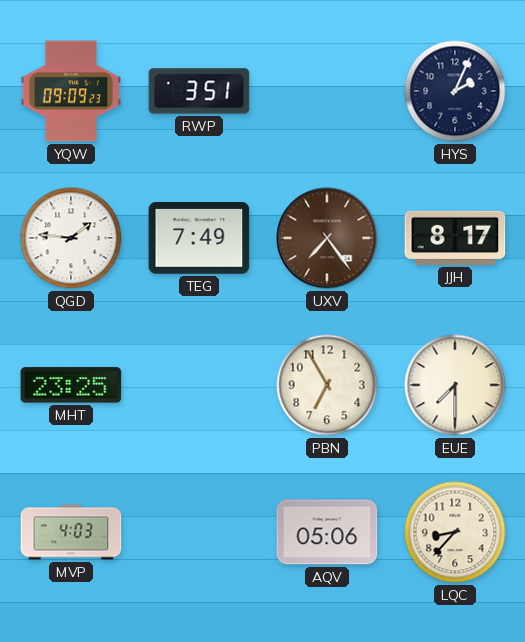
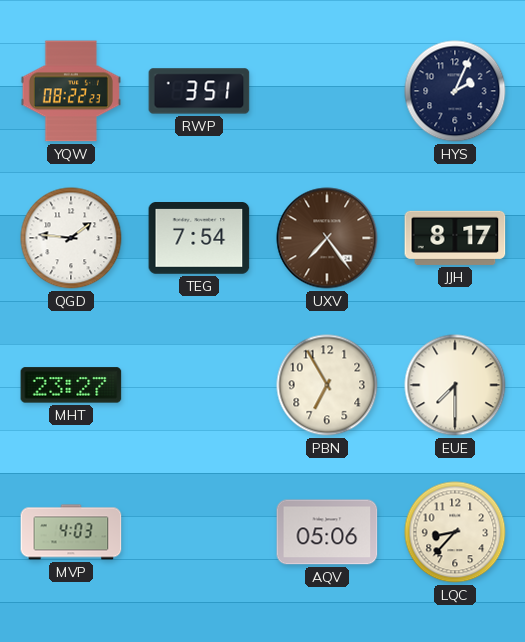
YQW: 09:09 -> 08:22
TEG: 7:49 -> 7:54
MHT: 23:25 -> 23:27
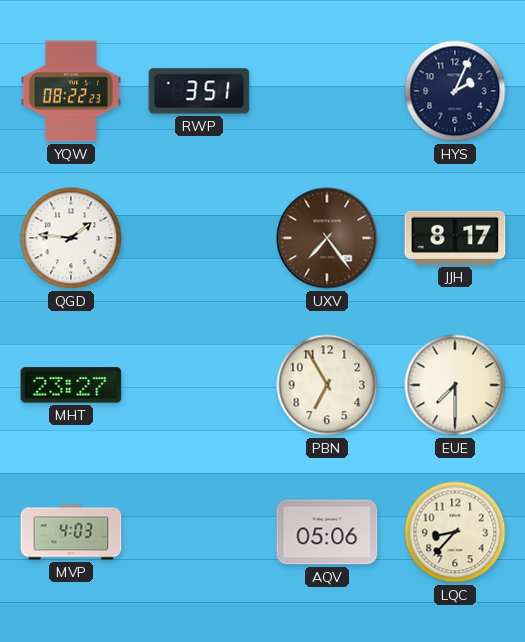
TEG: 7:54 -> none
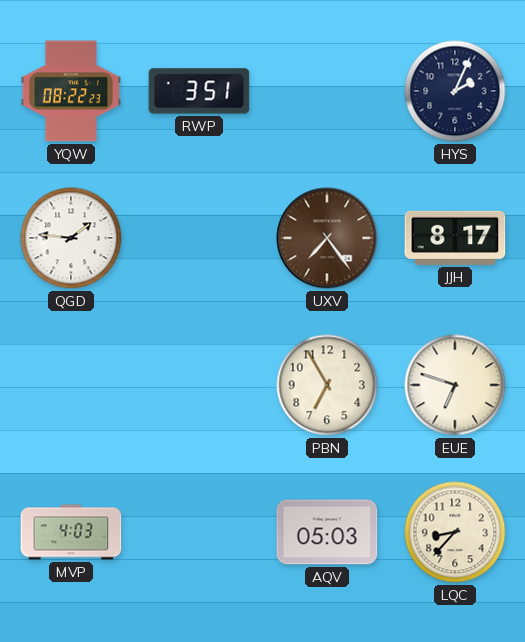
MHT: 23:27 -> none
EUE: 7:30 -> 6:48
AQV: 05:06 -> 05:03
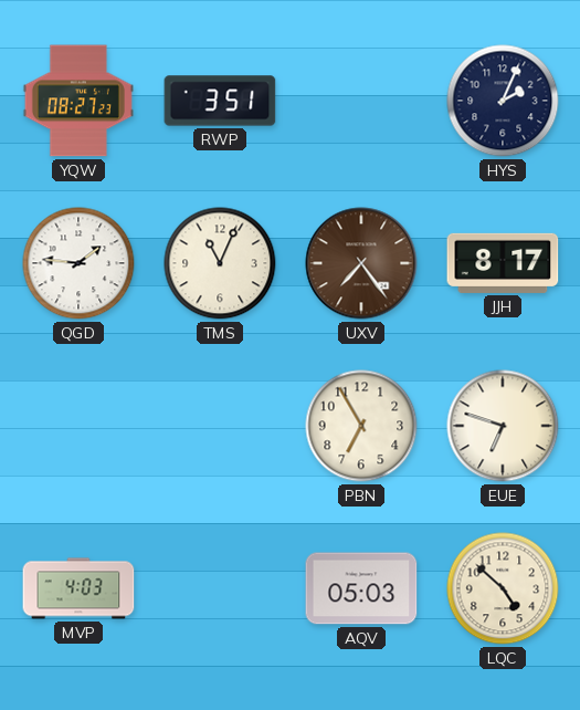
YQW: 08:22 -> 08:27
TMS: none -> 11:04
LQC: 8:37 -> 4:52
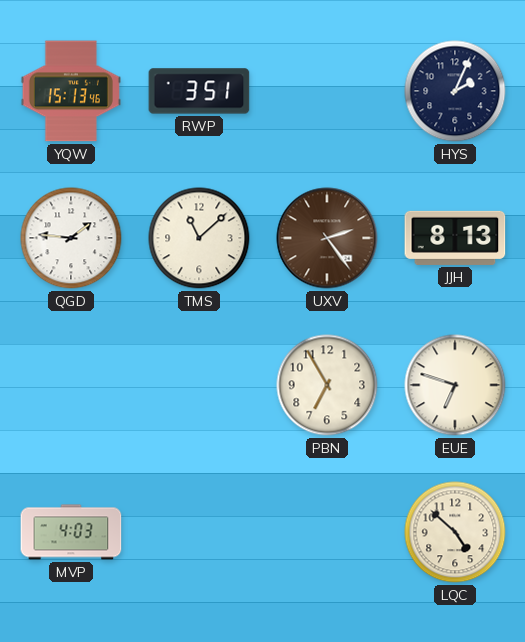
YQW: 08:27 -> 15:13
TMS: 11:04 -> 11:08
UXV: 7:24 -> 2:24
JJH: 8:17 -> 8:13
AQV: 05:03 -> none
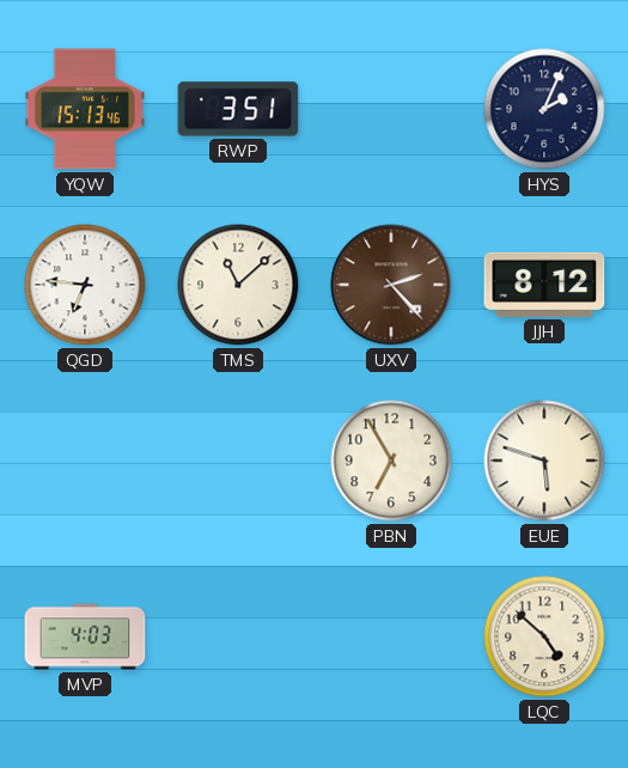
QGD: 1:46 -> 6:46
UXV: 2:24 -> 2:23
JJH: 8:13 -> 8:12
EUE: 6:48 -> 5:48
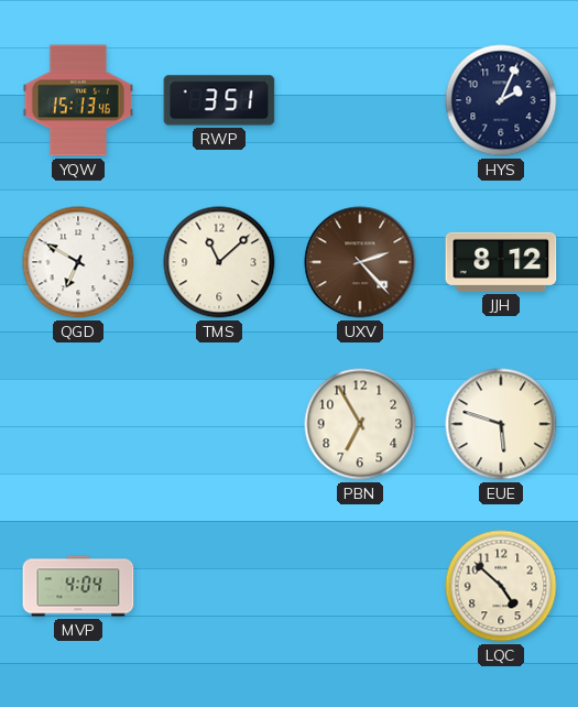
QGD: 6:46 -> 6:50
MVP: 4:03 -> 4:04
